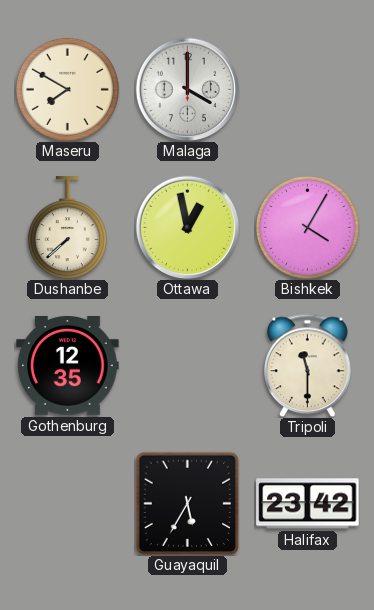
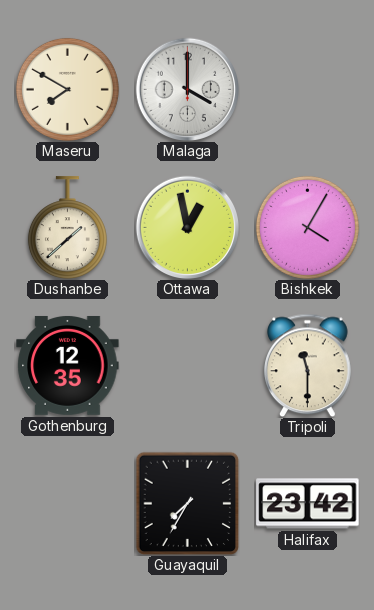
Dushanbe: 7:38 -> 1:38
Guayaquil: 5:35 -> 7:35
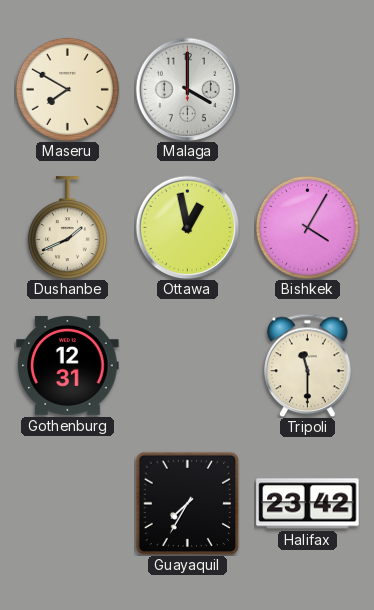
Dushanbe: 1:38 -> 1:41
Gothenburg: 12:35 -> 12:31
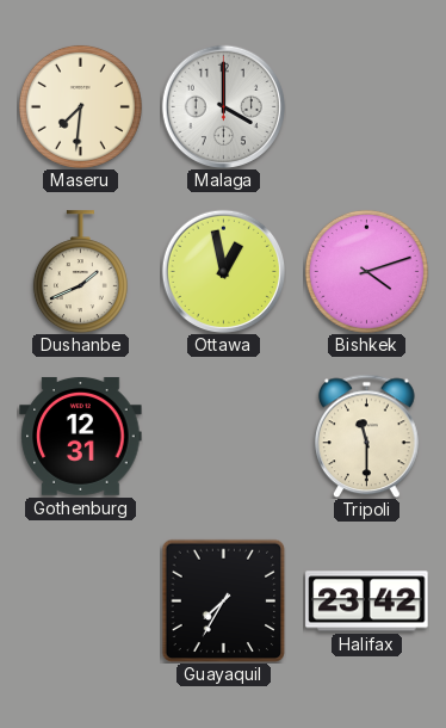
Maseru: 7:50 -> 7:31
Bishkek: 4:05 -> 4:12
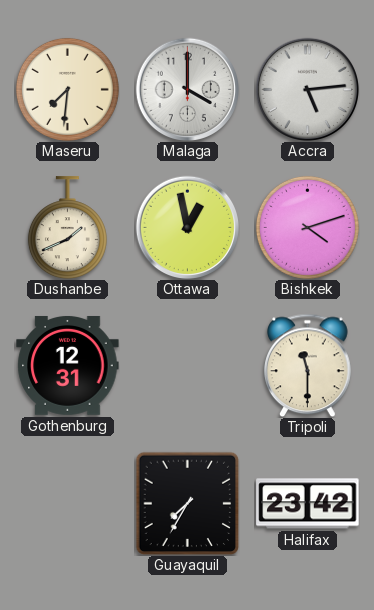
Accra: none -> 5:14
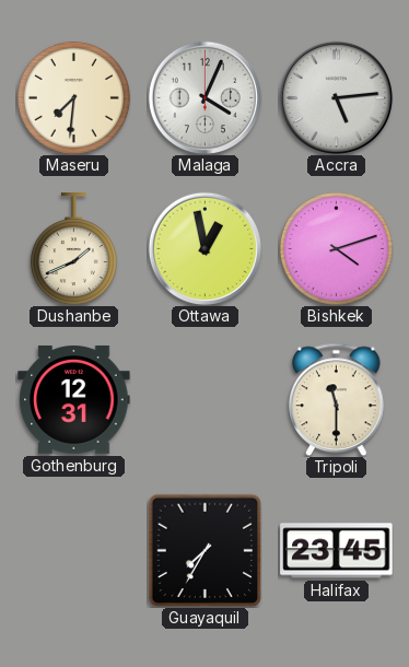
Malaga: 4:00 -> 4:04
Halifax: 23:42 -> 23:45
